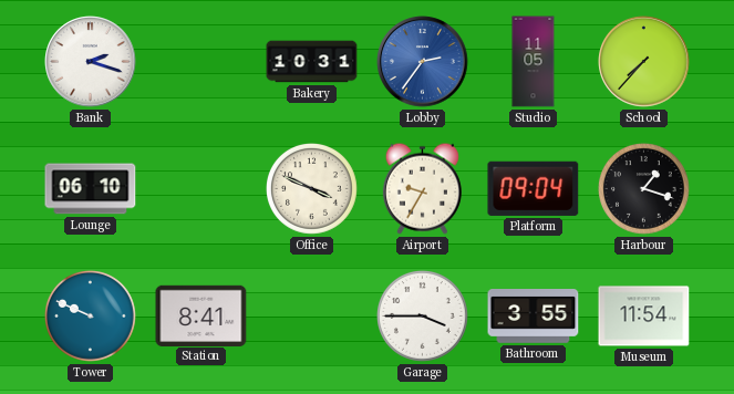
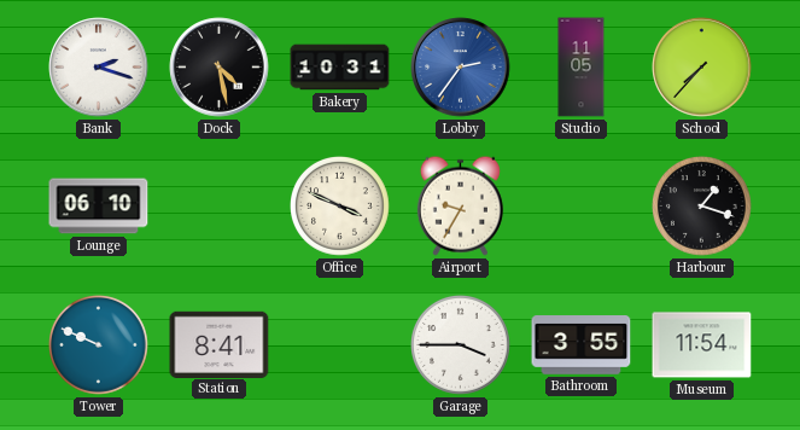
Dock: none -> 4:28
Platform: 09:04 -> none
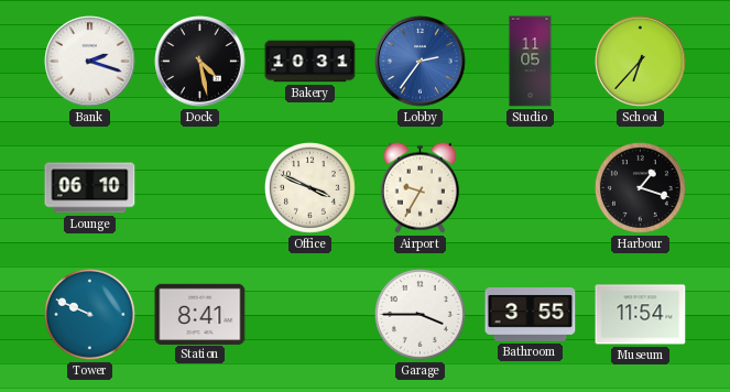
School: 7:37 -> 6:37
